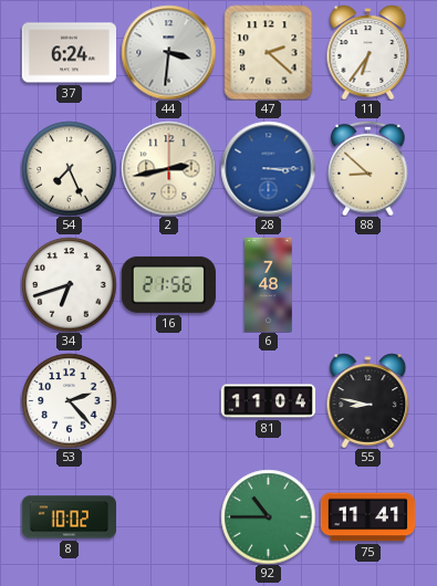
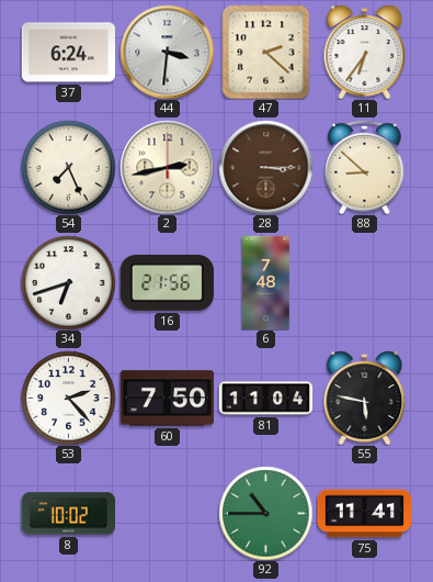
28 dial: blue -> brown
60: none -> 7:50
55: 8:47 -> 5:47
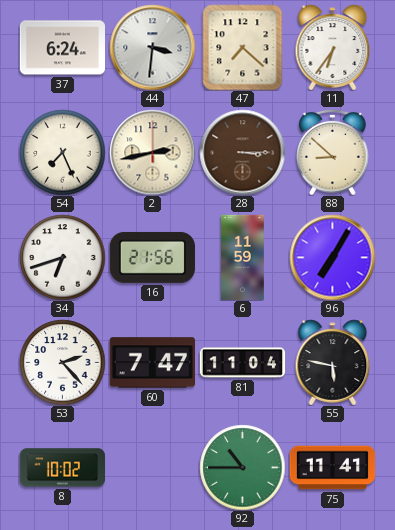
47: 2:22 -> 7:22
6: 7:48 -> 11:59
96: none -> 7:05
60: 7:50 -> 7:47
